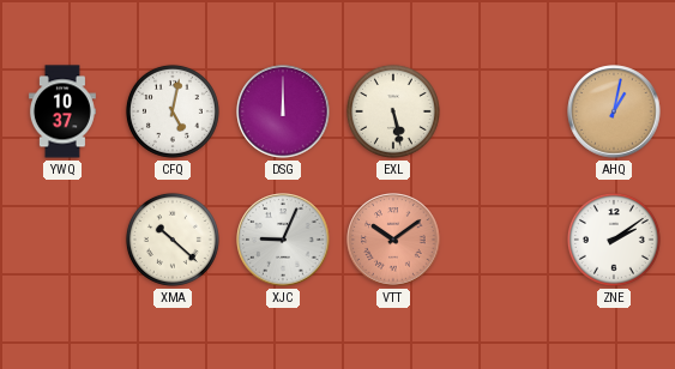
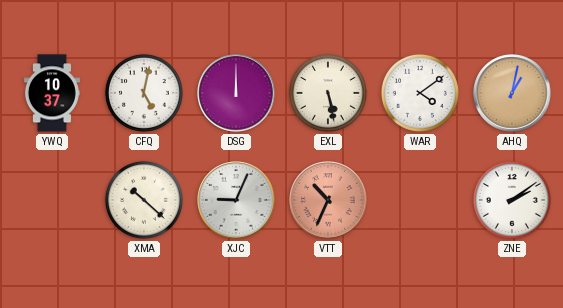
WAR: none -> 4:09
VTT: 10:09 -> 10:34
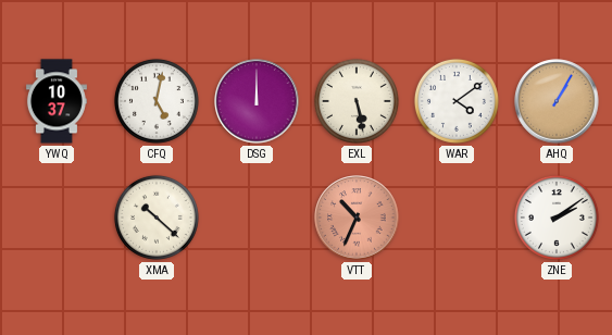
AHQ: 1:02 -> 1:05
XJC: 9:04 -> none
